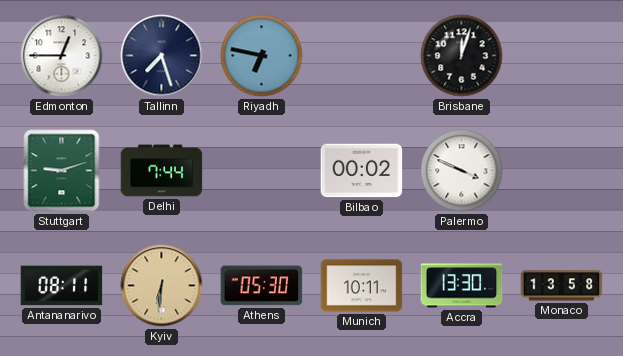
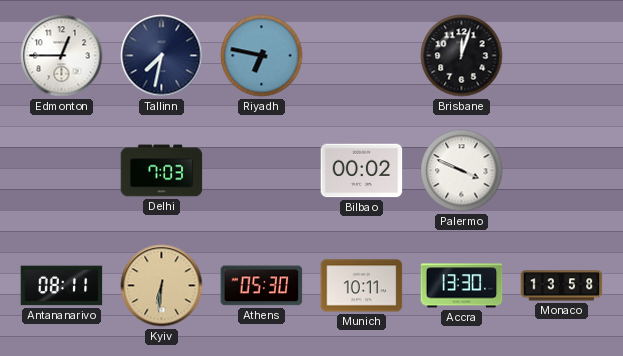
Tallinn: 7:27 -> 7:32
Stuttgart: 9:12 -> none
Delhi: 7:44 -> 7:03
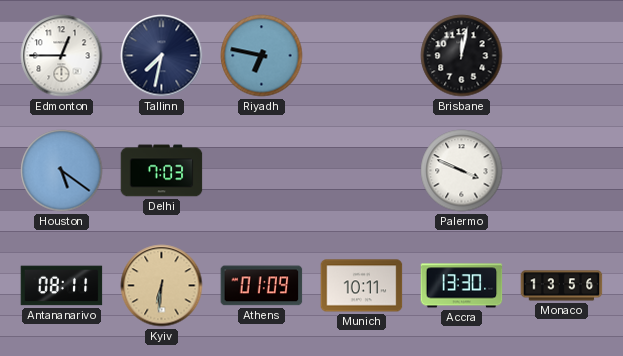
Brisbane: 12:03 -> 12:02
Houston: none -> 5:21
Bilbao: 00:02 -> none
Athens: 05:30 -> 01:09
Monaco: 13:58 -> 13:56
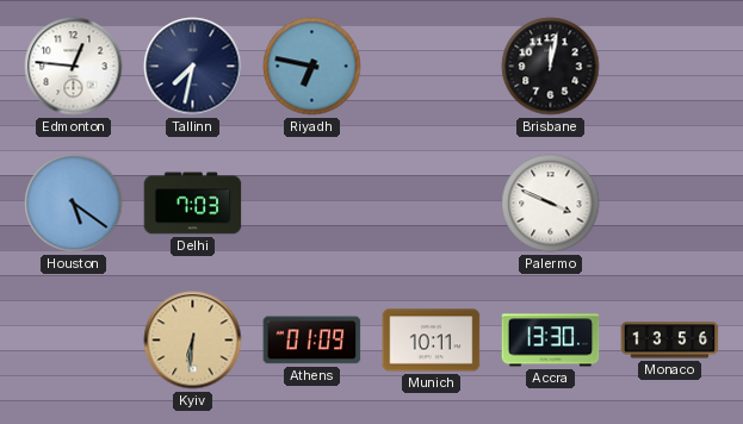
Edmonton: 12:45 -> 12:46
Antananarivo: 08:11 -> none
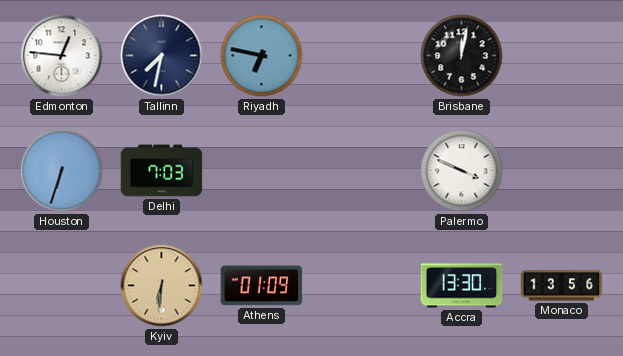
Houston: 5:21 -> 6:33
Munich: 10:11 -> none
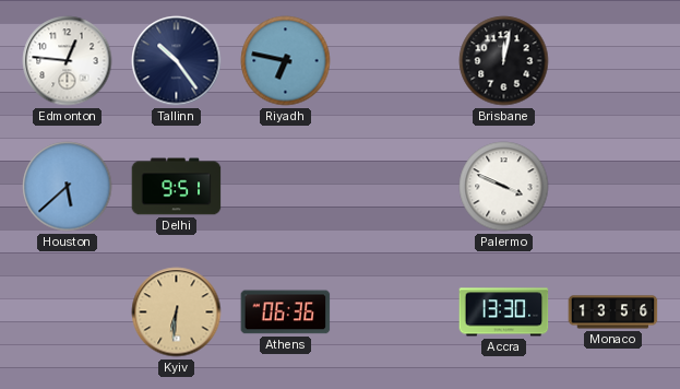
Tallinn: 7:32 -> 10:24
Houston: 6:33 -> 5:38
Delhi: 7:03 -> 9:51
Athens: 01:09 -> 06:36
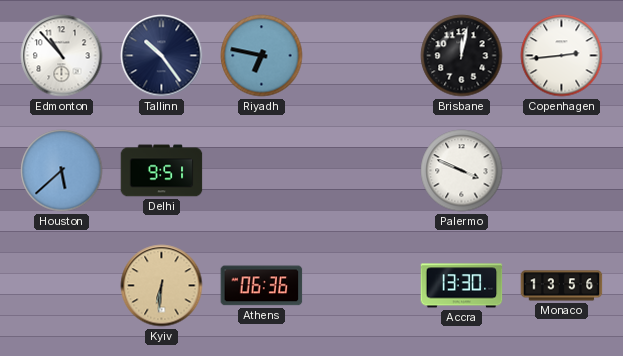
Edmonton: 12:46 -> 10:53
Copenhagen: none -> 2:44
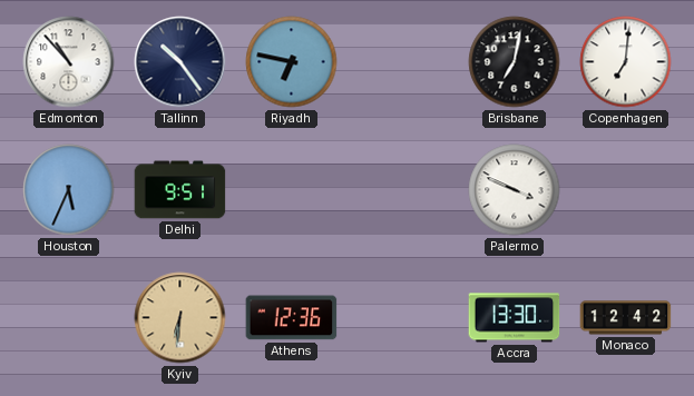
Brisbane: 12:02 -> 7:02
Copenhagen: 2:44 -> 7:01
Houston: 5:38 -> 5:34
Athens: 06:36 -> 12:36
Monaco: 13:56 -> 12:42
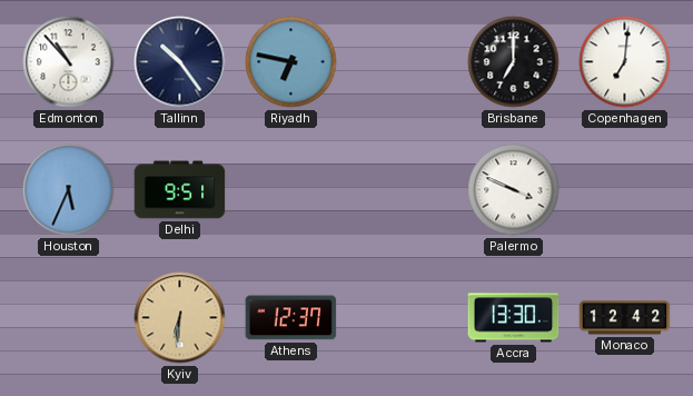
Brisbane: 7:02 -> 7:00
Athens: 12:36 -> 12:37
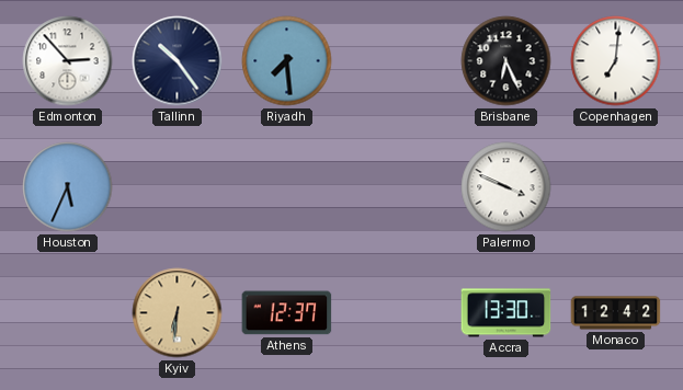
Edmonton: 10:53 -> 2:53
Riyadh: 6:47 -> 7:29
Brisbane: 7:00 -> 6:26
Delhi: 9:51 -> none
